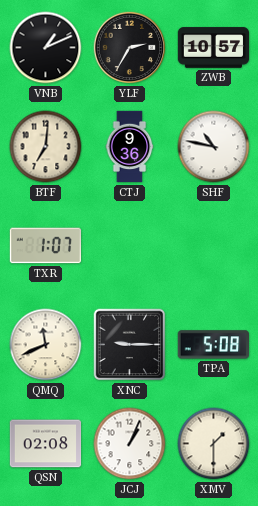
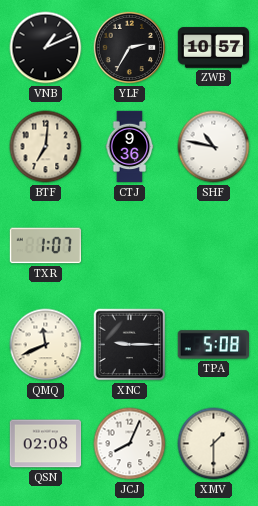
JCJ: 1:04 -> 8:04
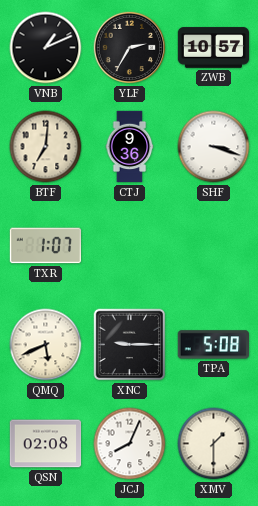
SHF: 10:47 -> 3:18
QMQ: 11:41 -> 5:41
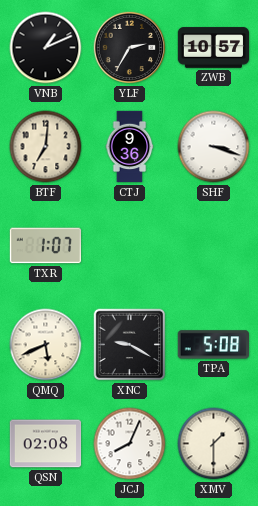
XNC: 9:15 -> 9:20
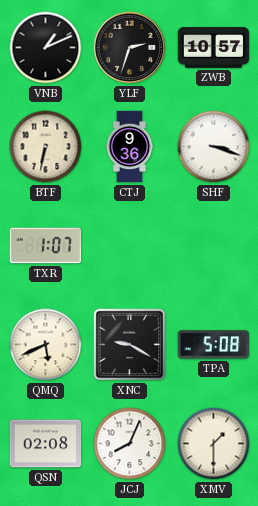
YLF: 2:35 -> 2:33
BTF: 7:01 -> 6:32
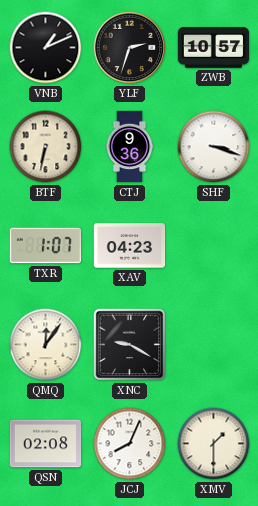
XAV: none -> 04:23
QMQ: 5:41 -> 12:06
TPA: 5:08 -> none
